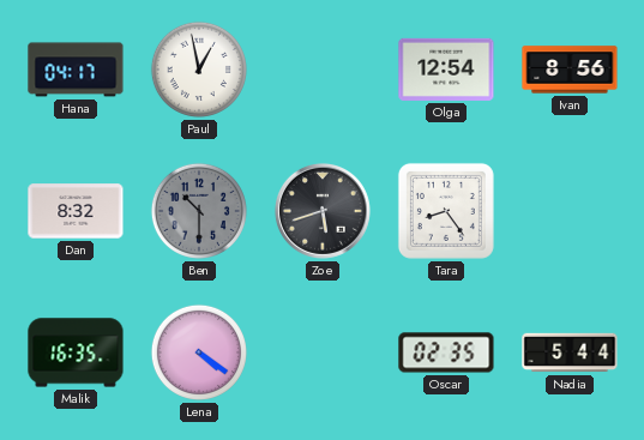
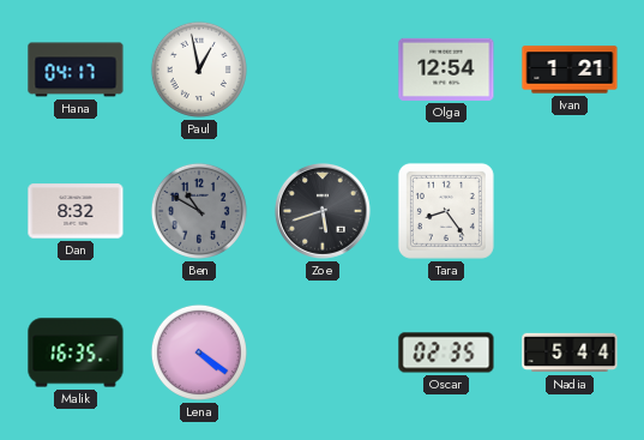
Ivan: 8:56 -> 1:21
Ben: 10:30 -> 10:50
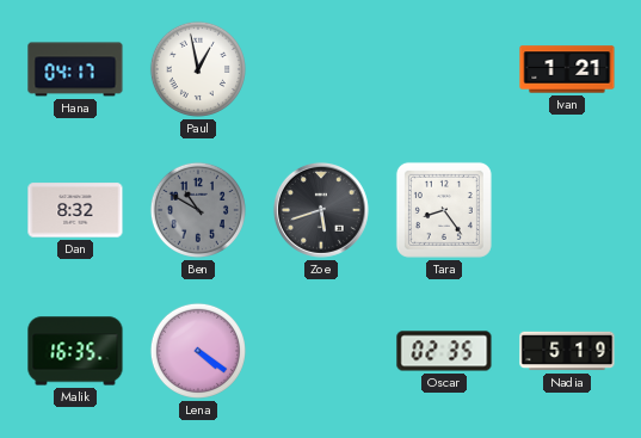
Olga: 12:54 -> none
Nadia: 5:44 -> 5:19
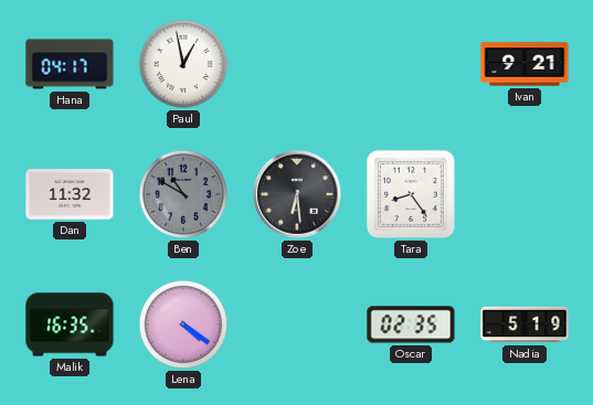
Ivan: 1:21 -> 9:21
Dan: 8:32 -> 11:32
Zoe: 5:42 -> 6:29
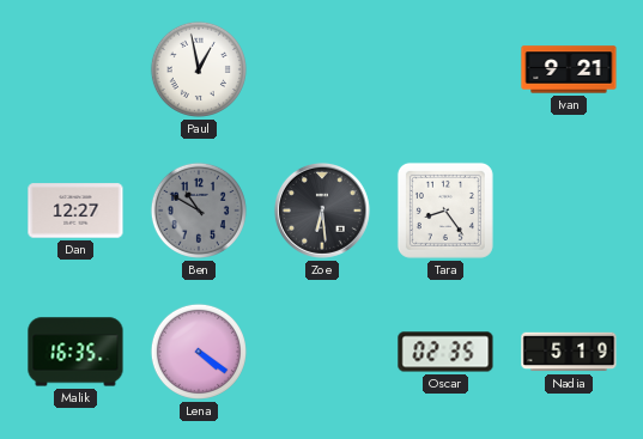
Hana: 04:17 -> none
Dan: 11:32 -> 12:27
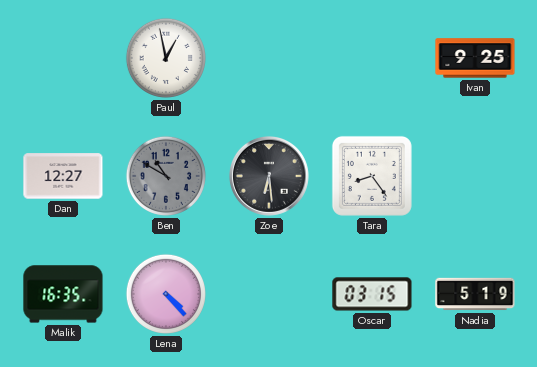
Ivan: 9:21 -> 9:25
Lena: 4:21 -> 4:23
Oscar: 02:35 -> 03:15
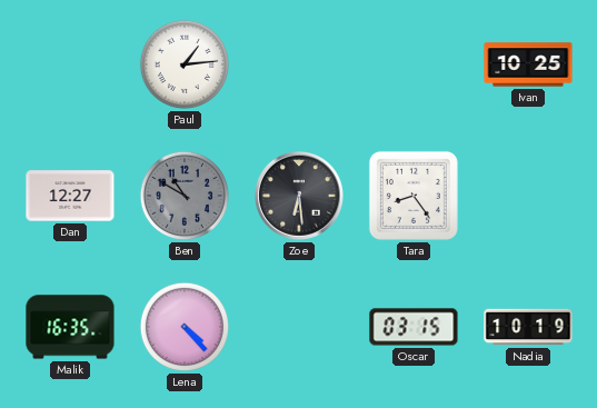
Paul: 12:58 -> 1:14
Ivan: 9:25 -> 10:25
Nadia: 5:19 -> 10:19
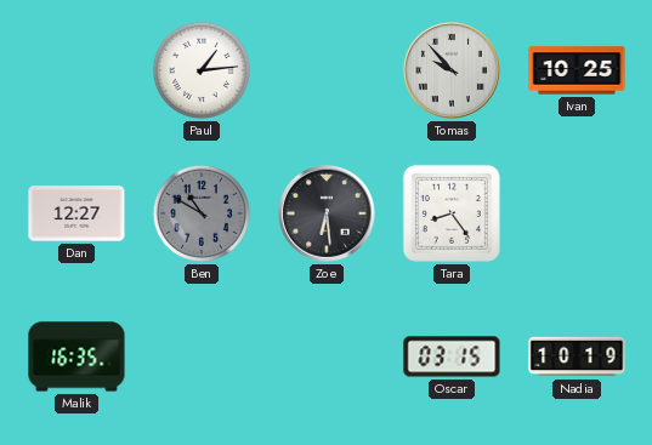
Tomas: none -> 9:53
Lena: 4:23 -> none
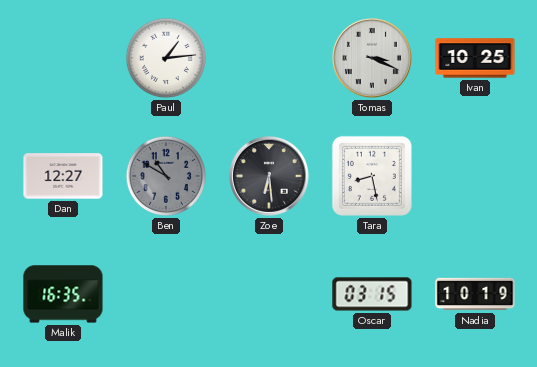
Tomas: 9:53 -> 3:19
Tara: 8:24 -> 8:28
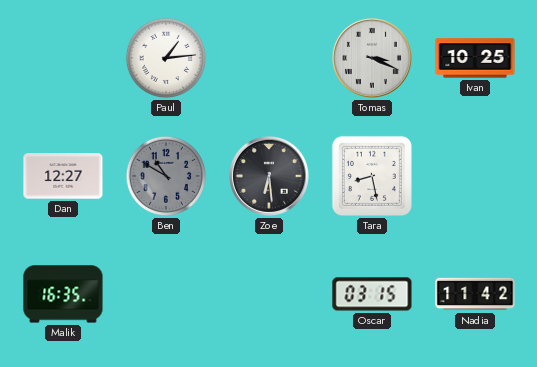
Nadia: 10:19 -> 11:42
